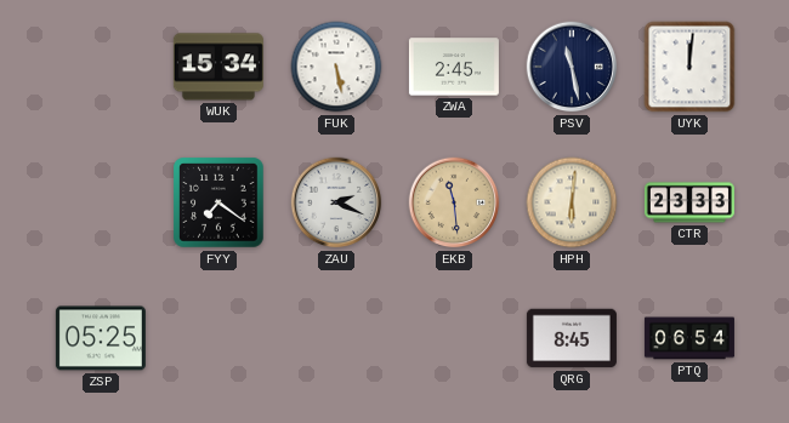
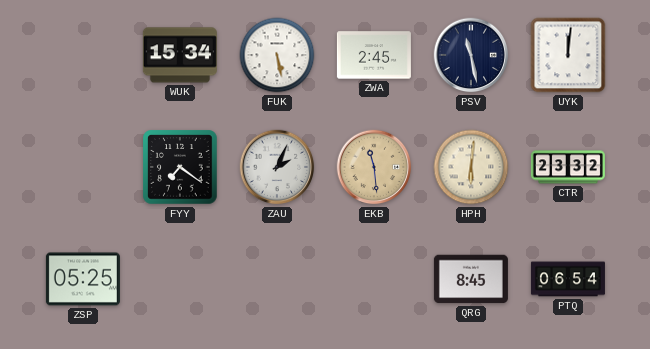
ZAU: 2:19 -> 2:04
CTR: 23:33 -> 23:32
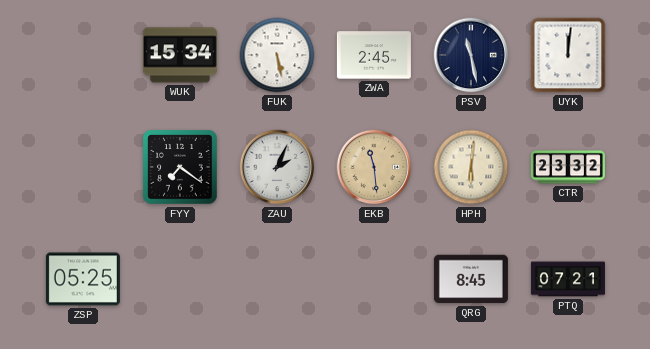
PTQ: 06:54 -> 07:21
